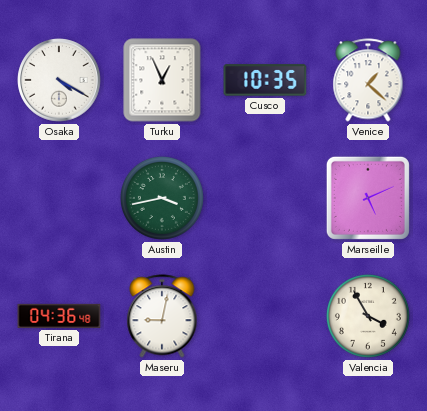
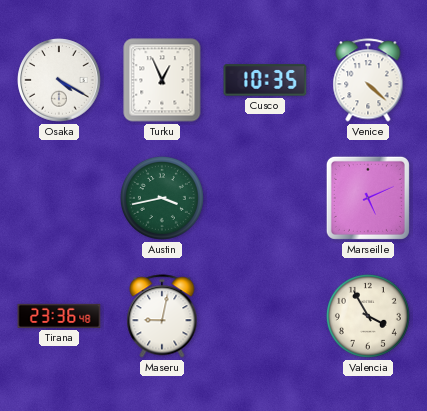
Venice: 1:22 -> 4:22
Tirana: 04:36 -> 23:36
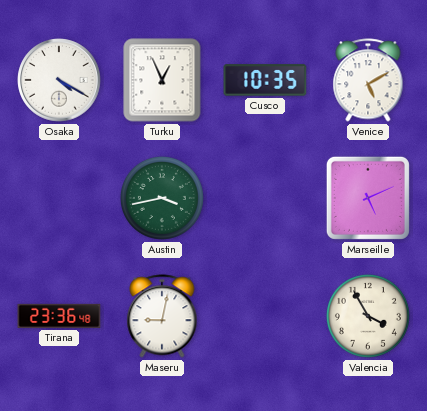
Venice: 4:22 -> 5:10
